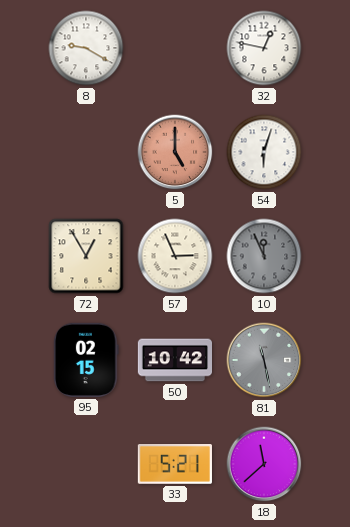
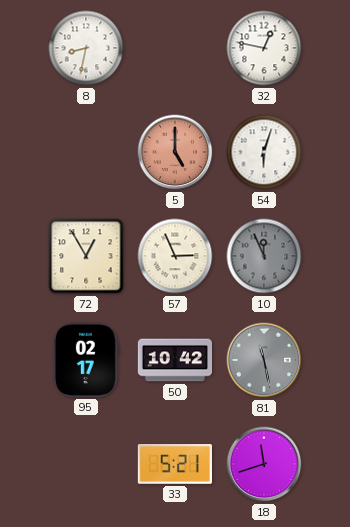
8: 9:20 -> 8:32
95: 02:15 -> 02:17
18: 11:38 -> 11:42
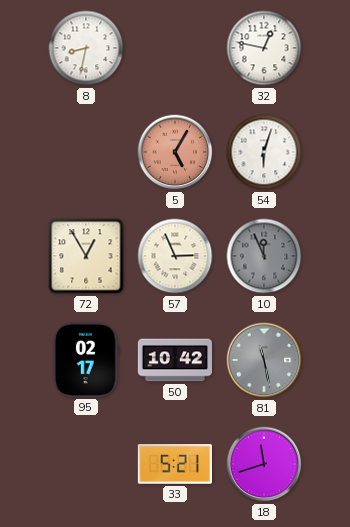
5: 5:00 -> 5:05
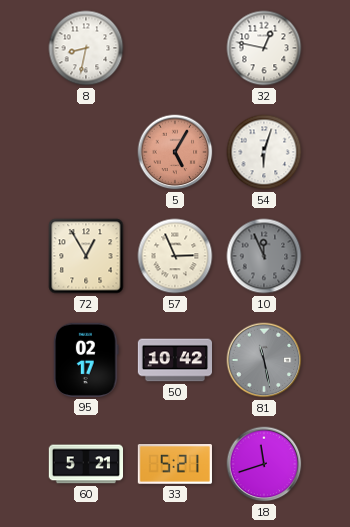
60: none -> 5:21
